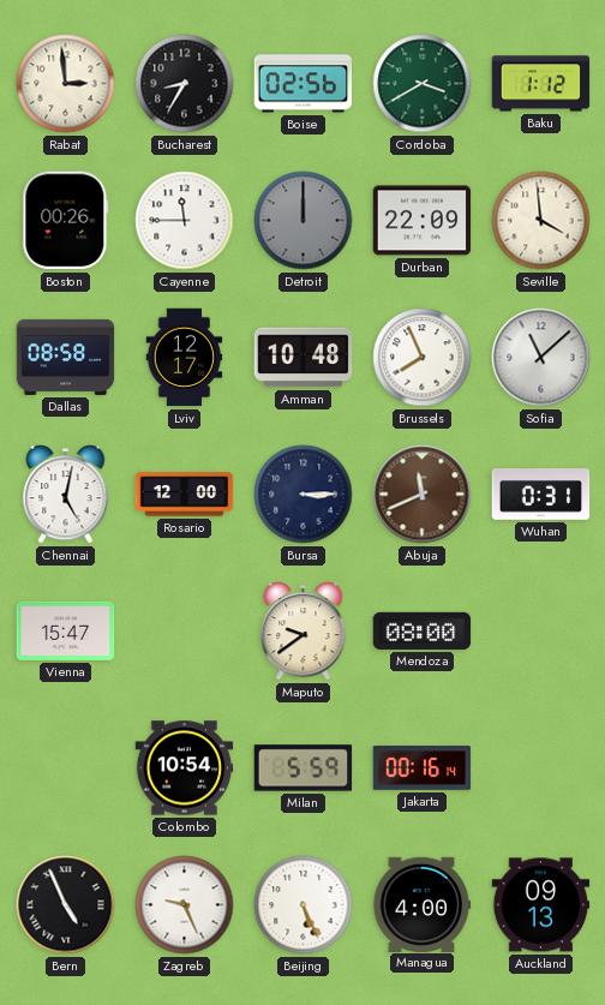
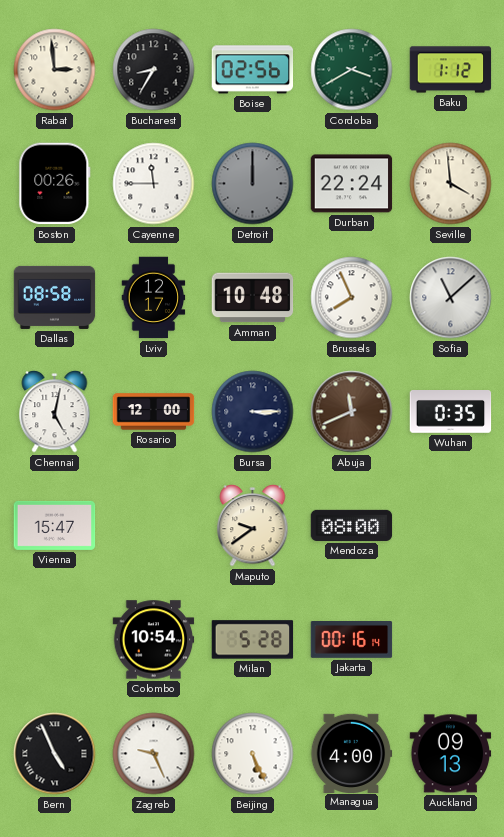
Durban: 22:09 -> 22:24
Wuhan: 0:31 -> 0:35
Milan: 5:59 -> 5:28
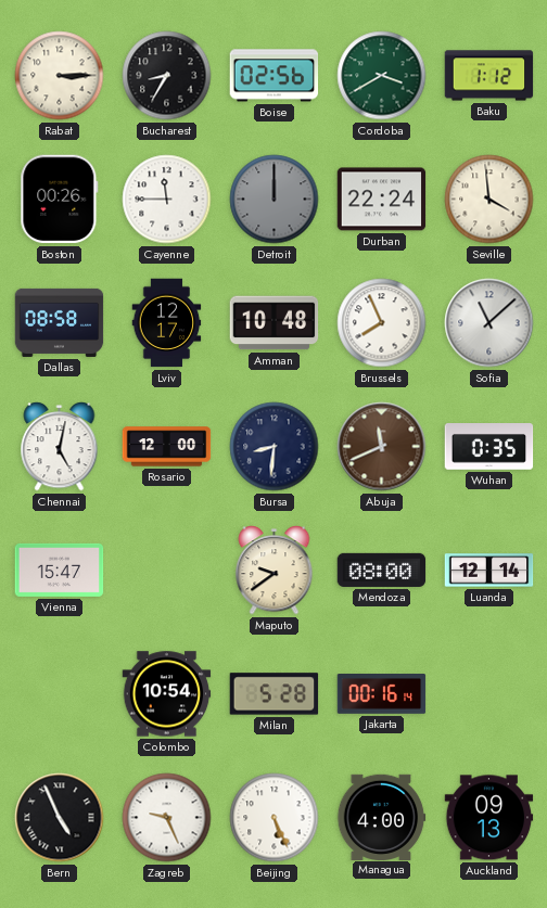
Rabat: 2:59 -> 3:15
Bursa: 3:15 -> 8:31
Luanda: none -> 12:14
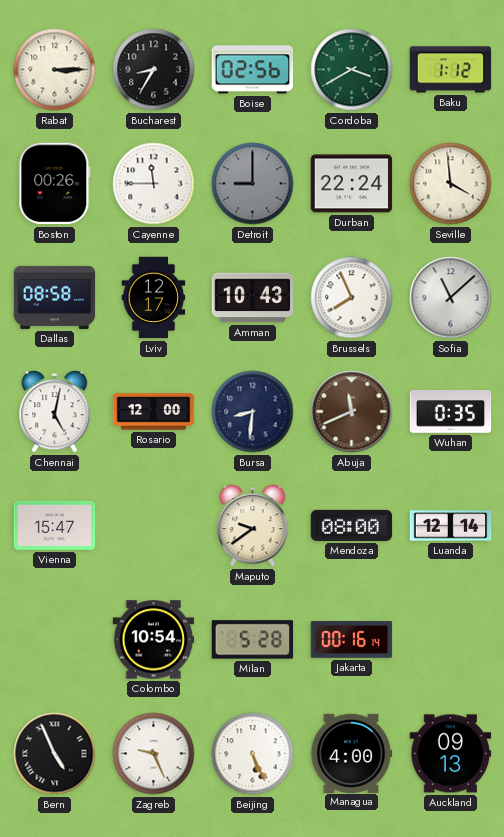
Detroit: 12:00 -> 9:00
Amman: 10:48 -> 10:43
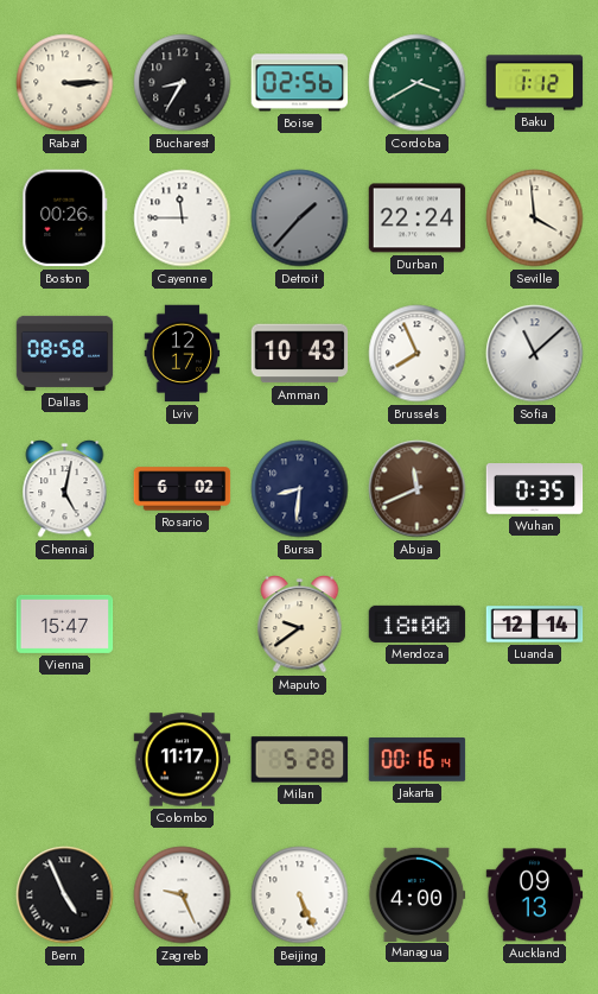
Detroit: 9:00 -> 1:37
Rosario: 12:00 -> 6:02
Mendoza: 08:00 -> 18:00
Colombo: 10:54 -> 11:17
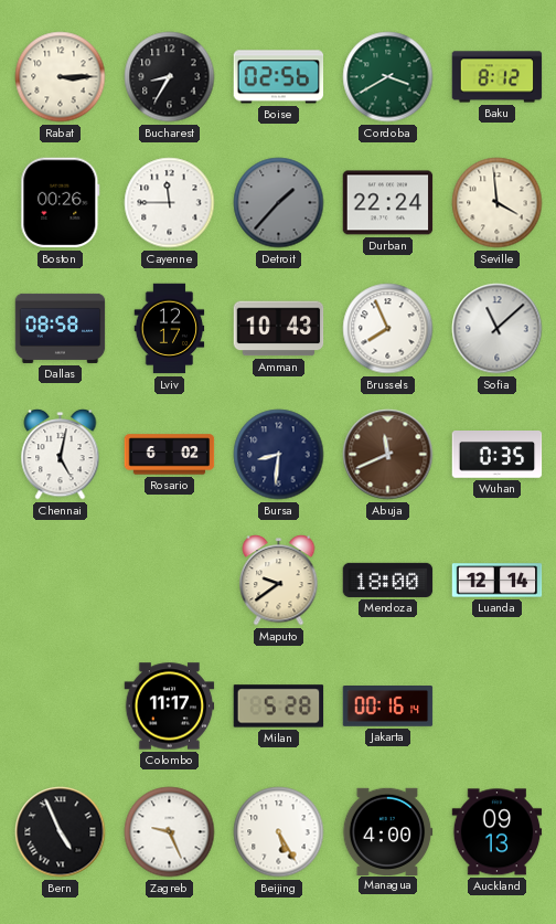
Baku: 1:12 -> 8:12
Vienna: 15:47 -> none
Beijing: 5:26 -> 5:25
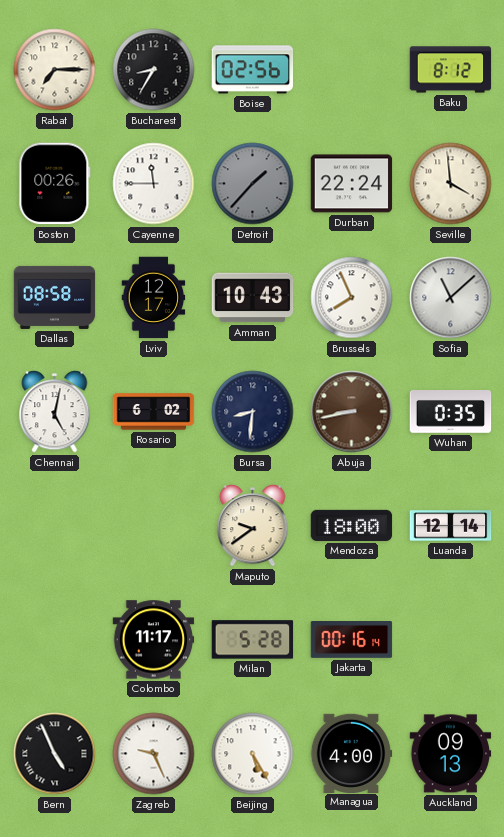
Rabat: 3:15 -> 7:15
Cordoba: 3:40 -> none
Abuja: 11:41 -> 8:43
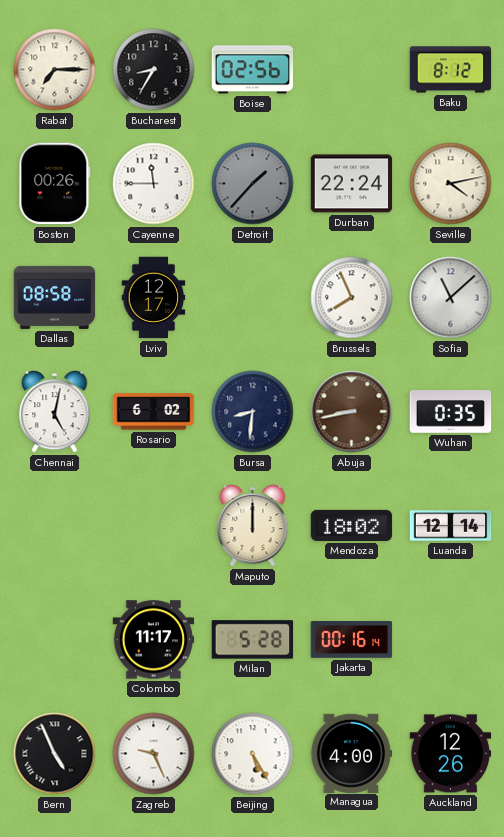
Seville: 3:59 -> 4:13
Amman: 10:43 -> none
Maputo: 9:39 -> 12:00
Mendoza: 18:00 -> 18:02
Auckland: 09:13 -> 12:26
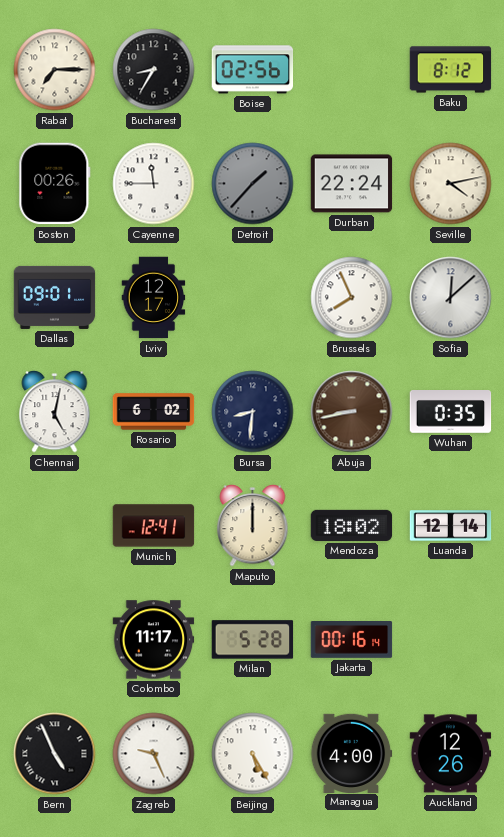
Dallas: 08:58 -> 09:01
Sofia: 11:08 -> 12:08
Munich: none -> 12:41
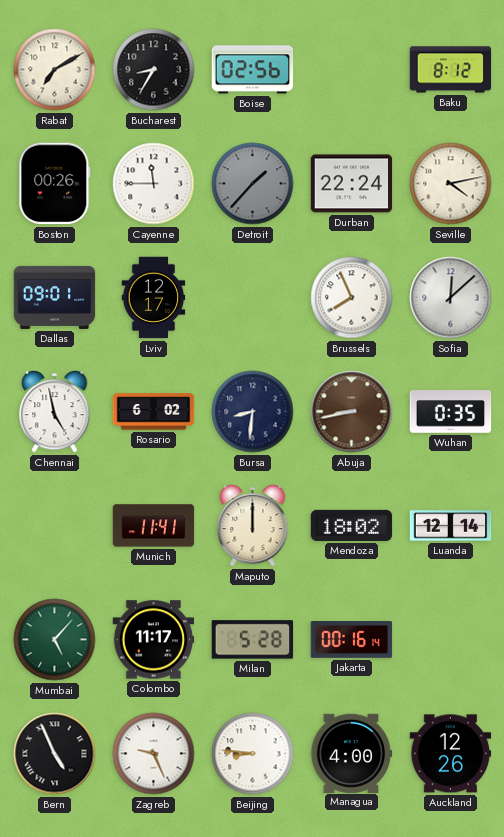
Rabat: 7:15 -> 7:10
Chennai: 5:02 -> 4:58
Munich: 12:41 -> 11:41
Mumbai: none -> 5:07
Beijing: 5:25 -> 8:46
